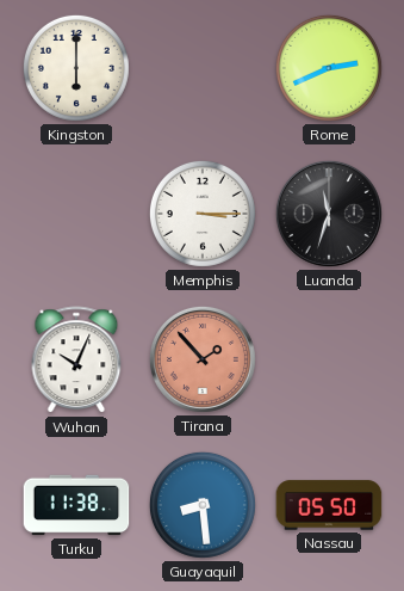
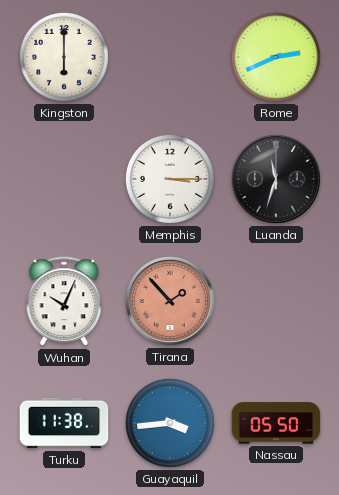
Guayaquil: 8:29 -> 3:44
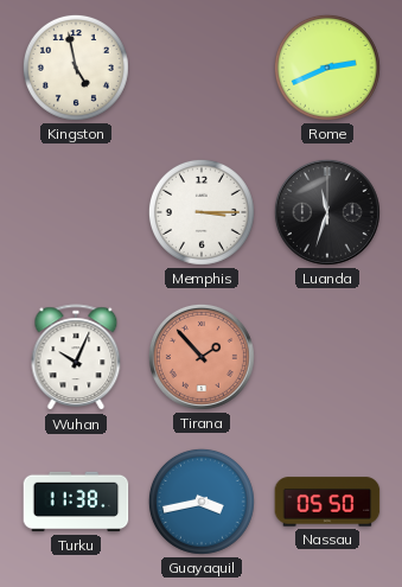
Kingston: 6:00 -> 4:58
Guayaquil: 3:44 -> 3:43
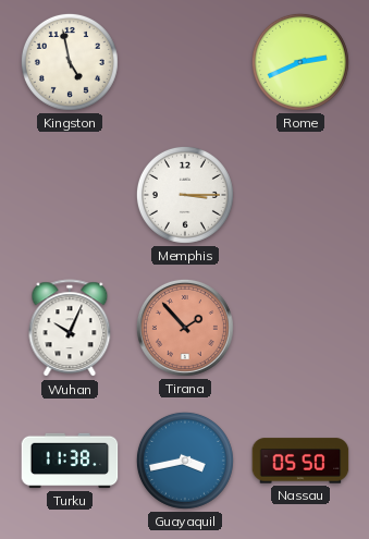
Luanda: 11:33 -> none
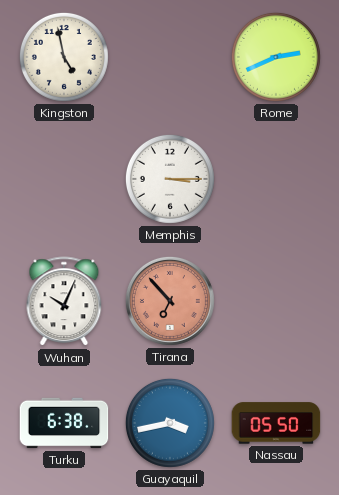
Tirana: 1:53 -> 6:53
Turku: 11:38 -> 6:38
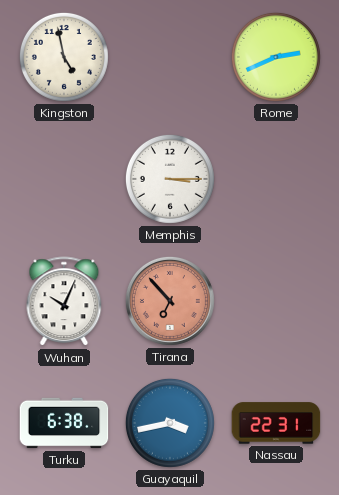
Nassau: 05:50 -> 22:31
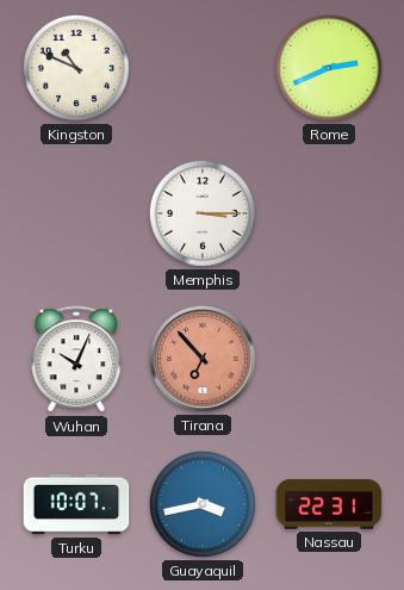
Kingston: 4:58 -> 10:49
Turku: 6:38 -> 10:07
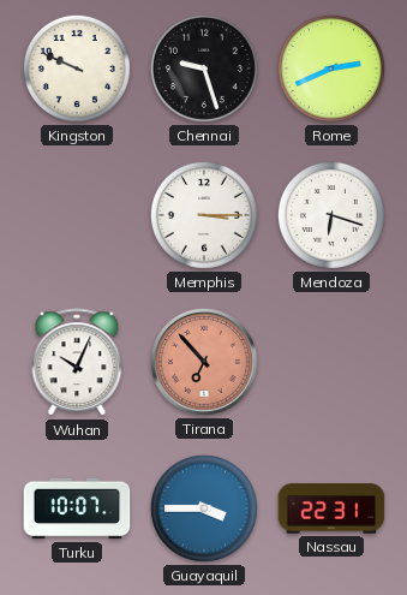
Kingston: 10:49 -> 9:49
Chennai: none -> 9:27
Mendoza: none -> 6:18
Guayaquil: 3:43 -> 3:45
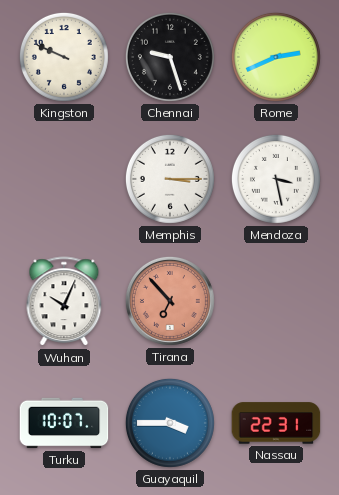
Mendoza: 6:18 -> 3:28
